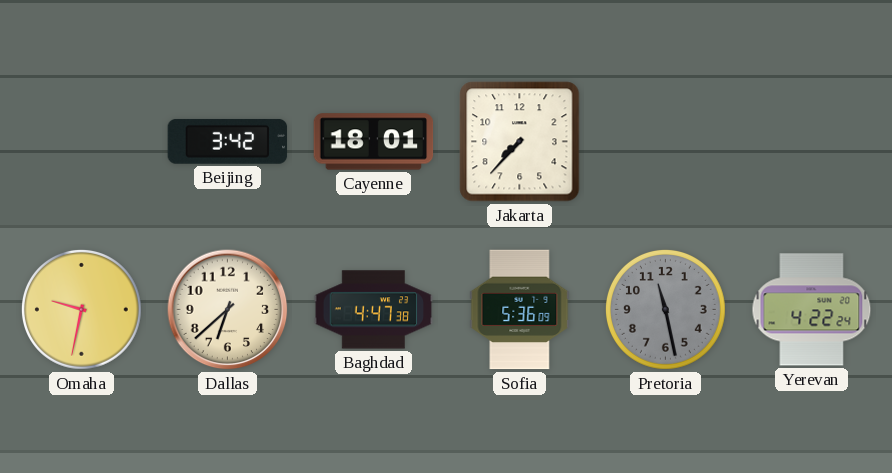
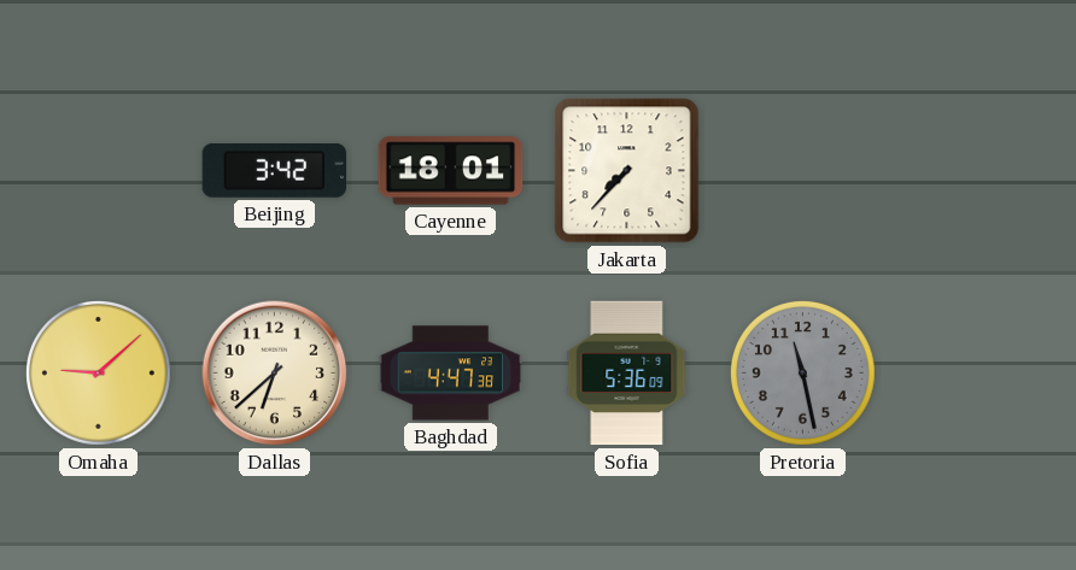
Omaha: 9:32 -> 9:08
Yerevan: 4:22 -> none
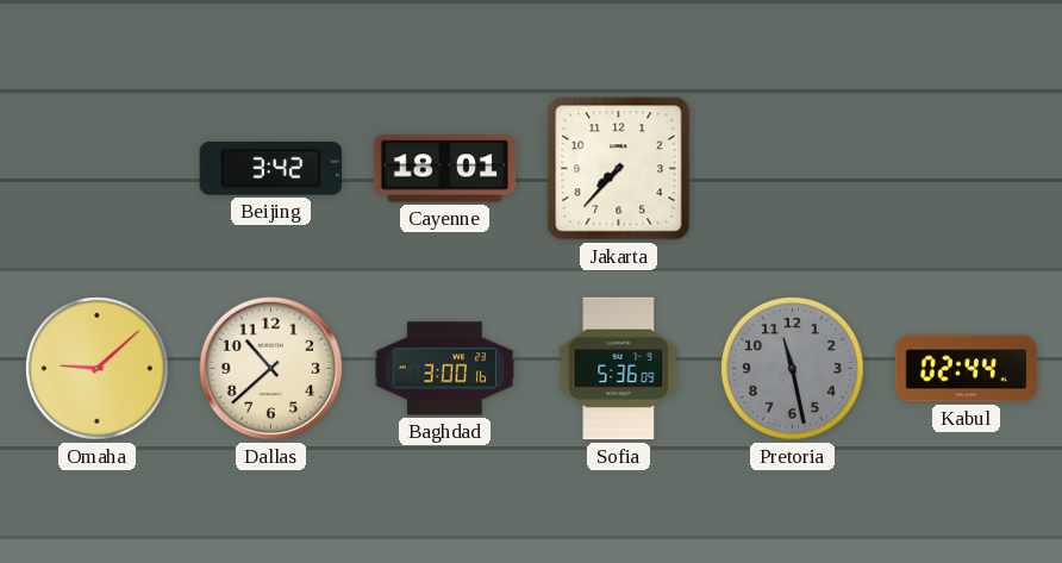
Dallas: 6:38 -> 10:38
Baghdad: 4:47 -> 3:00
Kabul: none -> 02:44
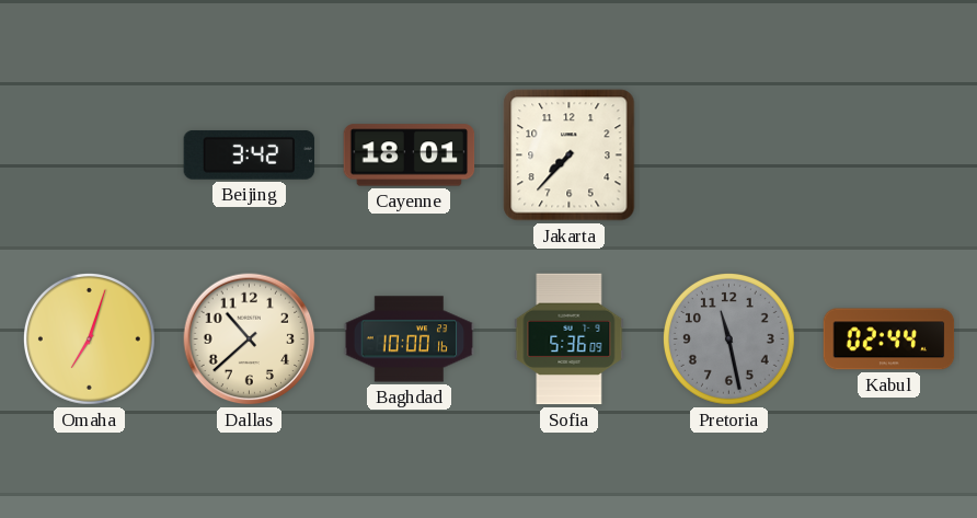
Omaha: 9:08 -> 7:03
Baghdad: 3:00 -> 10:00
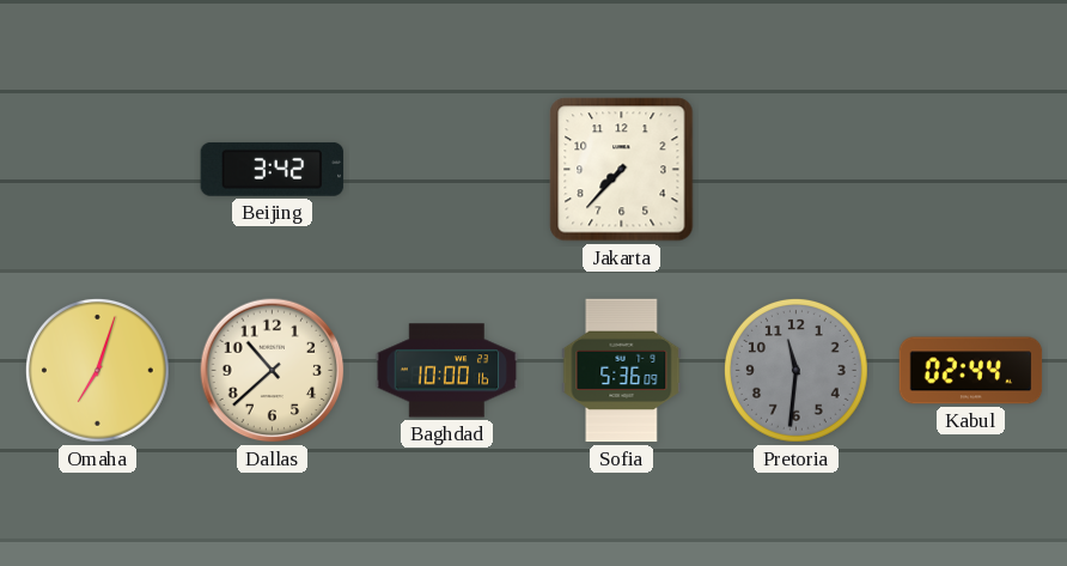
Cayenne: 18:01 -> none
Pretoria: 11:28 -> 11:31
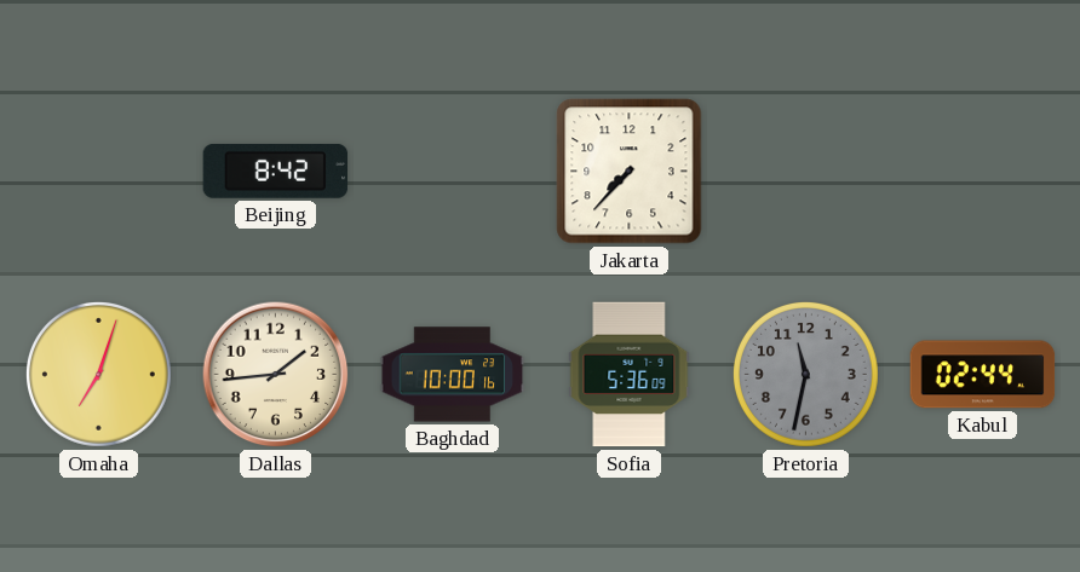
Beijing: 3:42 -> 8:42
Dallas: 10:38 -> 1:44
Pretoria: 11:31 -> 11:32
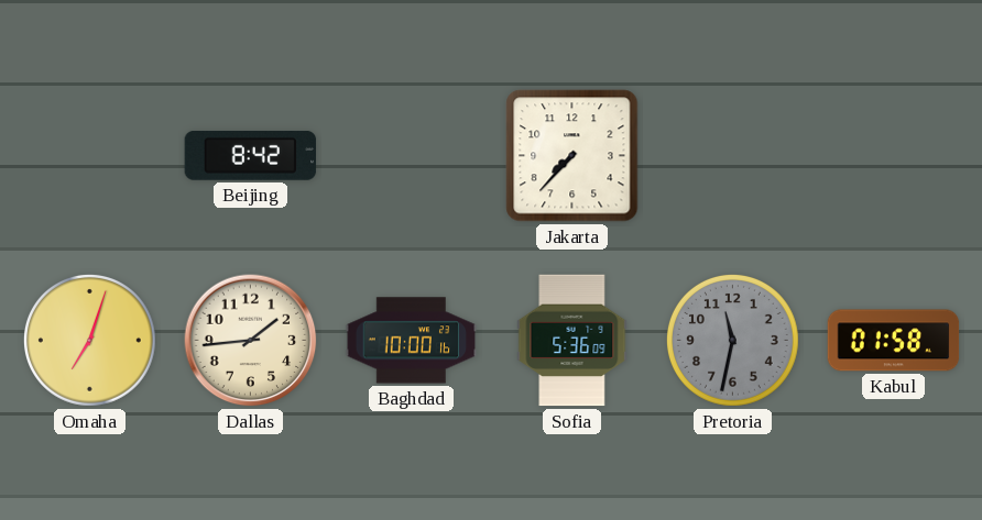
Kabul: 02:44 -> 01:58
